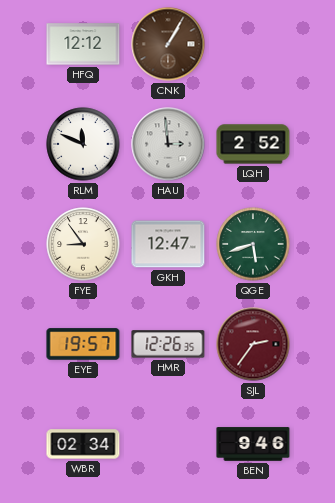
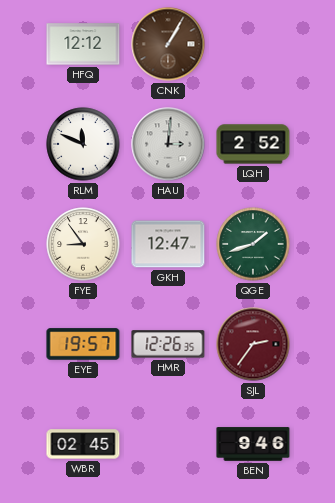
HAU: 2:59 -> 3:01
QGE: 5:42 -> 1:42
WBR: 02:34 -> 02:45
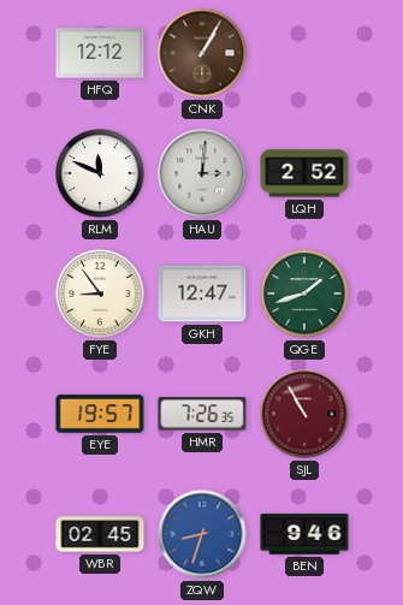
HMR: 12:26 -> 7:26
SJL: 2:36 -> 10:55
ZQW: none -> 8:33
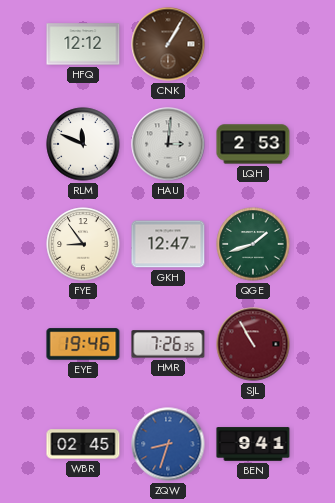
LQH: 2:52 -> 2:53
EYE: 19:57 -> 19:46
BEN: 9:46 -> 9:41
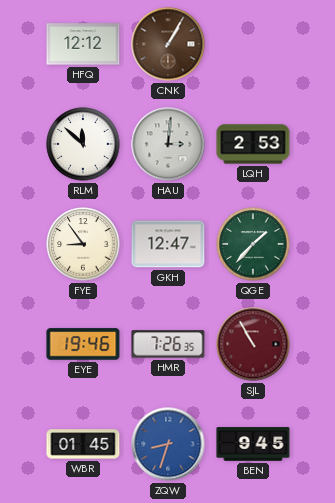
RLM: 11:49 -> 11:52
QGE: 1:42 -> 1:37
WBR: 02:45 -> 01:45
BEN: 9:41 -> 9:45
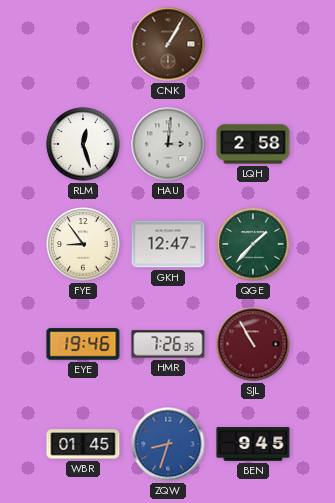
HFQ: 12:12 -> none
RLM: 11:52 -> 12:27
LQH: 2:53 -> 2:58
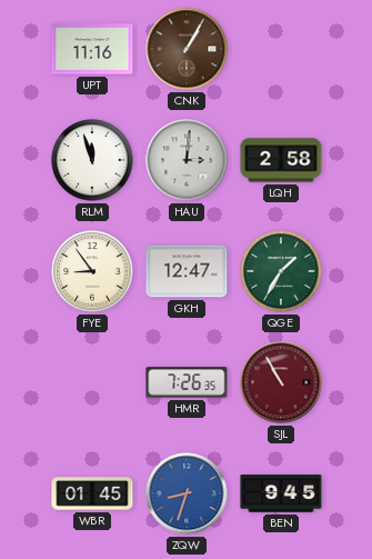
UPT: none -> 11:16
RLM: 12:27 -> 11:57
QGE: 1:37 -> 1:35
EYE: 19:46 -> none
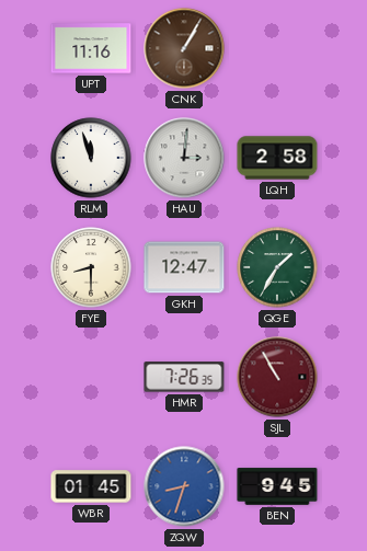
FYE: 8:54 -> 8:30
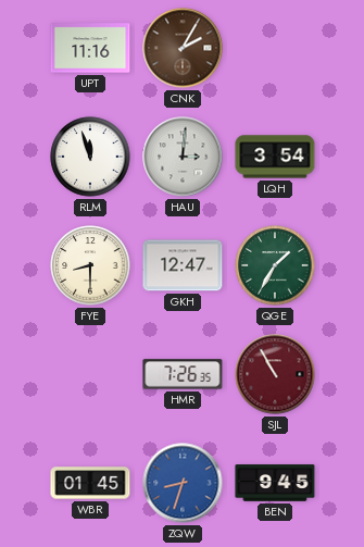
CNK: 1:05 -> 2:05
LQH: 2:58 -> 3:54
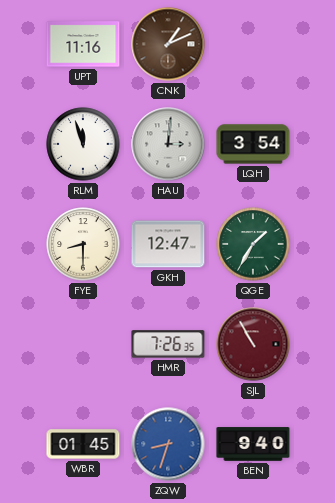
CNK: 2:05 -> 1:11
BEN: 9:45 -> 9:40
